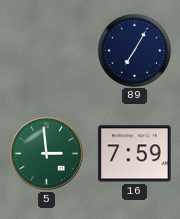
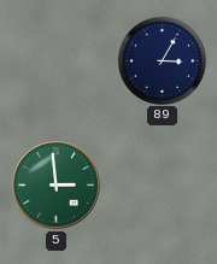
89: 7:05 -> 3:05
16: 7:59 -> none
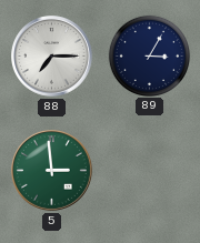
88: none -> 7:15
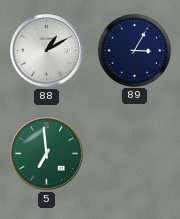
88: 7:15 -> 1:10
5: 2:59 -> 6:59
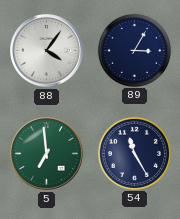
88: 1:10 -> 4:06
54: none -> 11:25
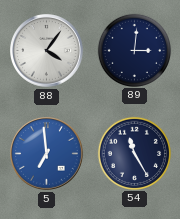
89: 3:05 -> 3:01
5 dial: green -> blue
